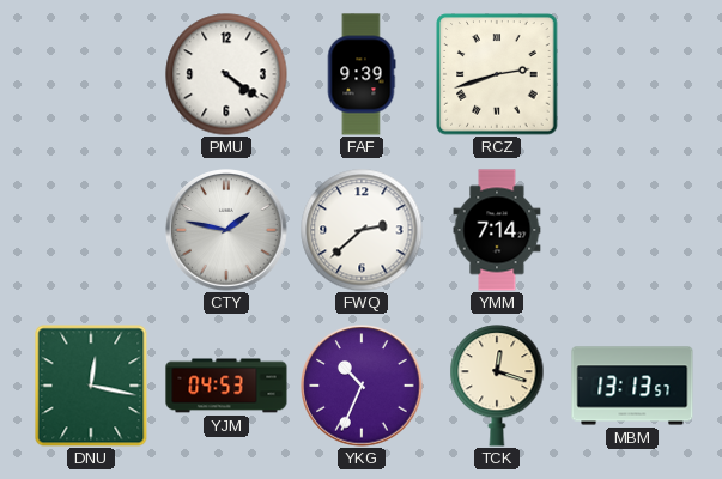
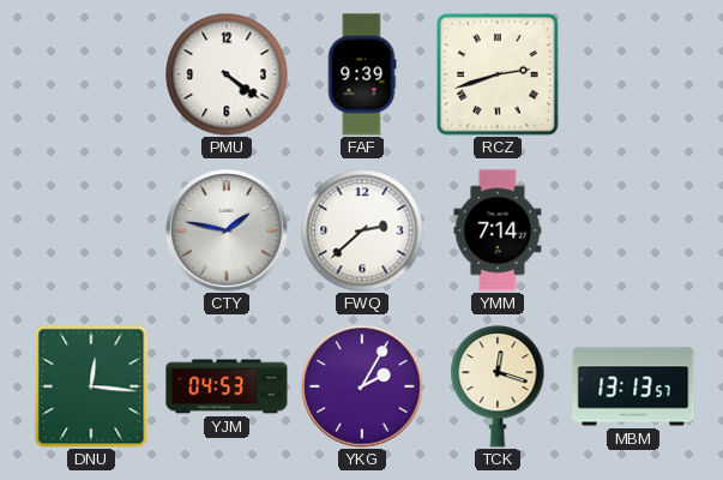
DNU: 12:17 -> 12:16
YKG: 10:34 -> 2:05
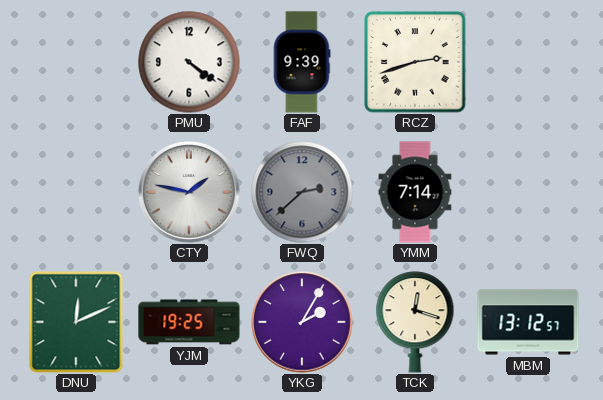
FWQ dial: white -> grey
DNU: 12:16 -> 12:11
YJM: 04:53 -> 19:25
MBM: 13:13 -> 13:12
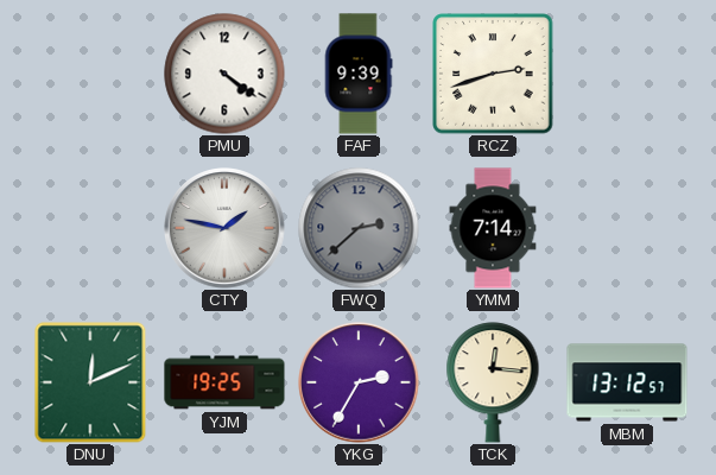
YKG: 2:05 -> 2:35
TCK: 12:18 -> 12:16
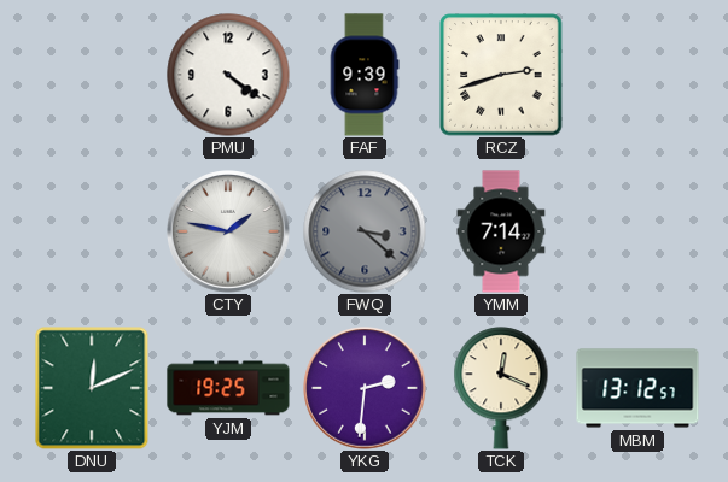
FWQ: 2:38 -> 3:22
YKG: 2:35 -> 2:31
TCK: 12:16 -> 12:19
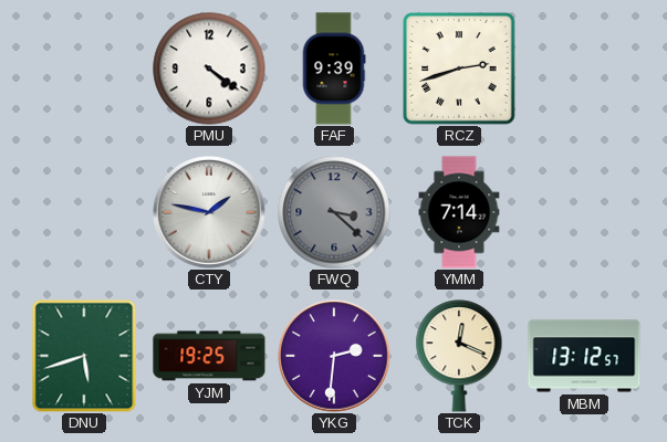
DNU: 12:11 -> 5:42
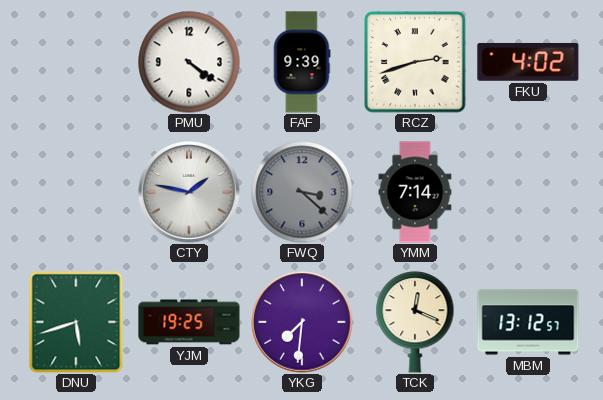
FKU: none -> 4:02
YKG: 2:31 -> 7:31
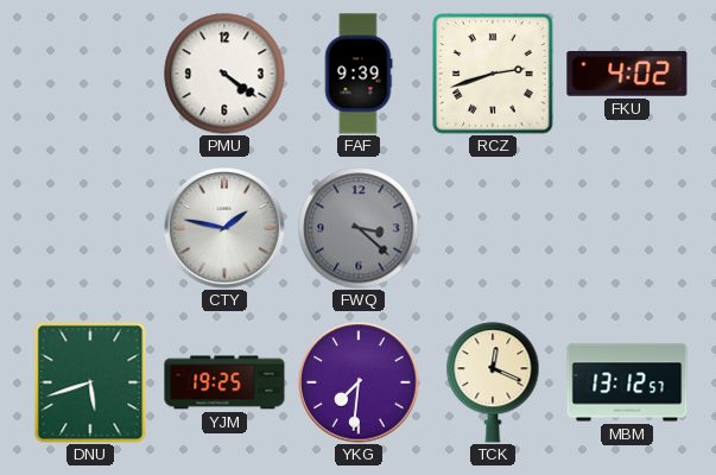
YMM: 7:14 -> none
